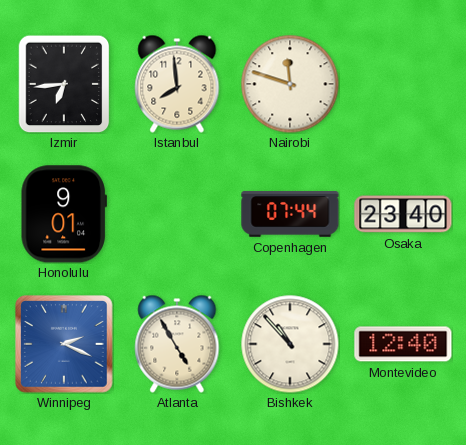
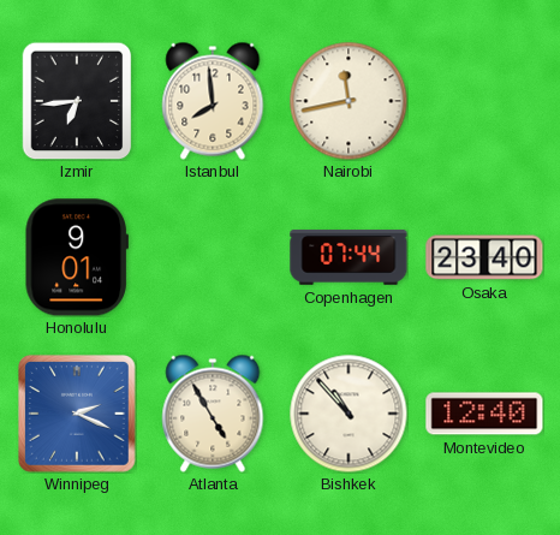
Nairobi: 11:48 -> 11:43
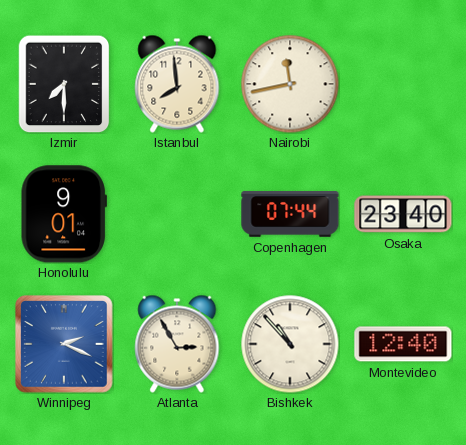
Izmir: 6:44 -> 7:30
Atlanta: 4:55 -> 2:55
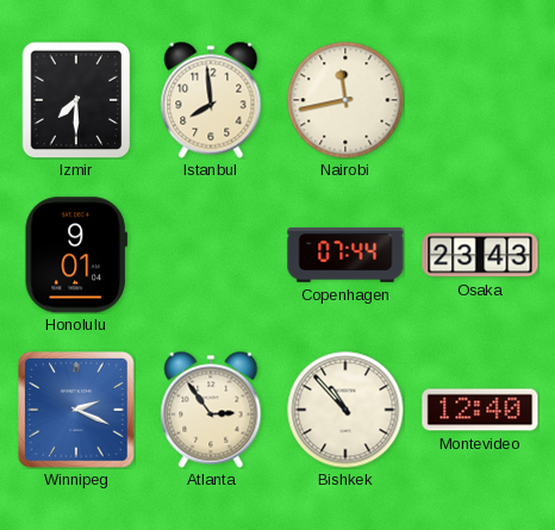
Osaka: 23:40 -> 23:43
Atlanta: 2:55 -> 2:54
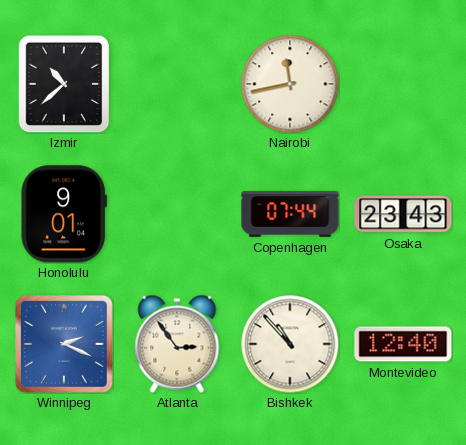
Izmir: 7:30 -> 10:38
Istanbul: 7:59 -> none
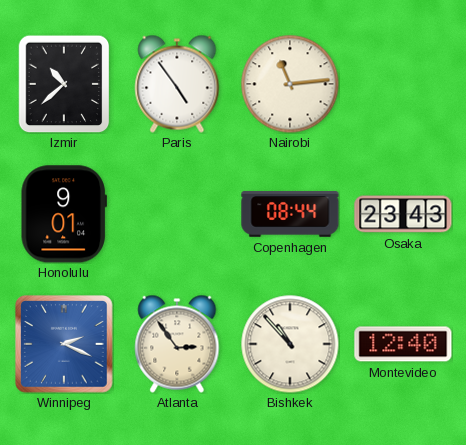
Paris: none -> 4:54
Nairobi: 11:43 -> 11:14
Copenhagen: 07:44 -> 08:44
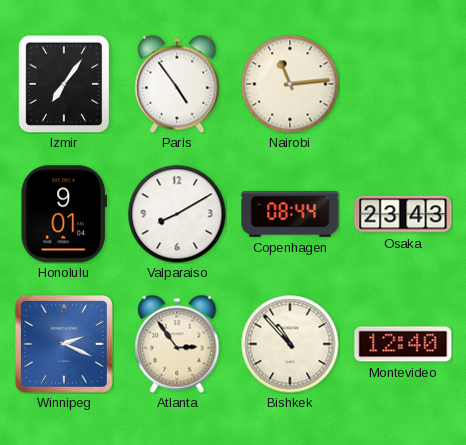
Izmir: 10:38 -> 7:06
Valparaiso: none -> 8:10
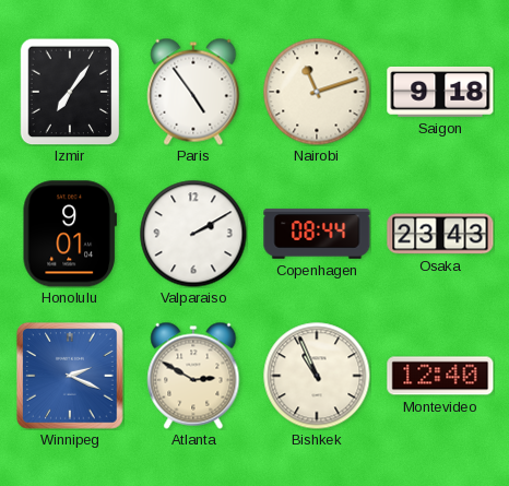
Nairobi: 11:14 -> 11:12
Saigon: none -> 9:18
Valparaiso: 8:10 -> 2:10
Atlanta: 2:54 -> 2:50
Bishkek: 10:53 -> 10:56
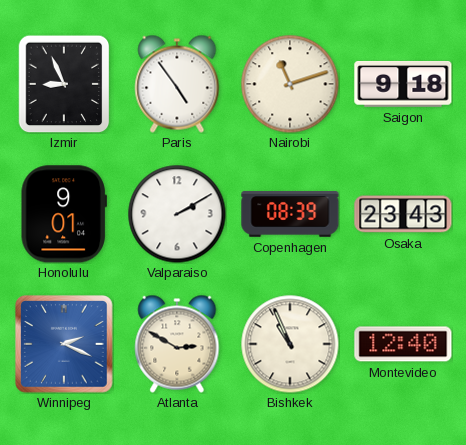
Izmir: 7:06 -> 8:56
Copenhagen: 08:44 -> 08:39
